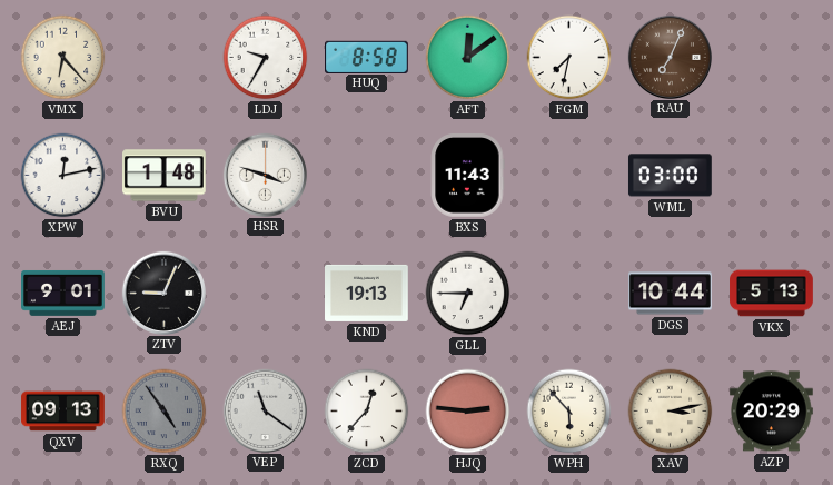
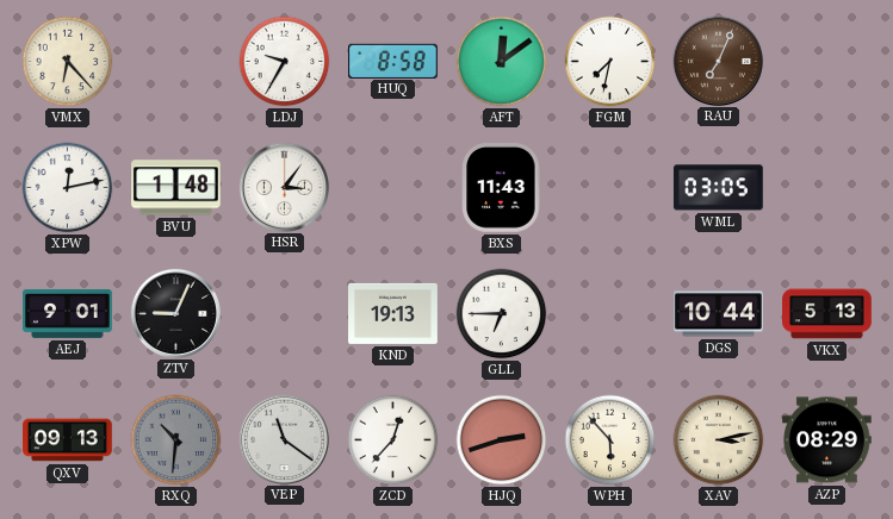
HSR: 3:48 -> 3:06
WML: 03:00 -> 03:05
RXQ: 4:54 -> 10:31
HJQ: 2:46 -> 2:42
AZP: 20:29 -> 08:29
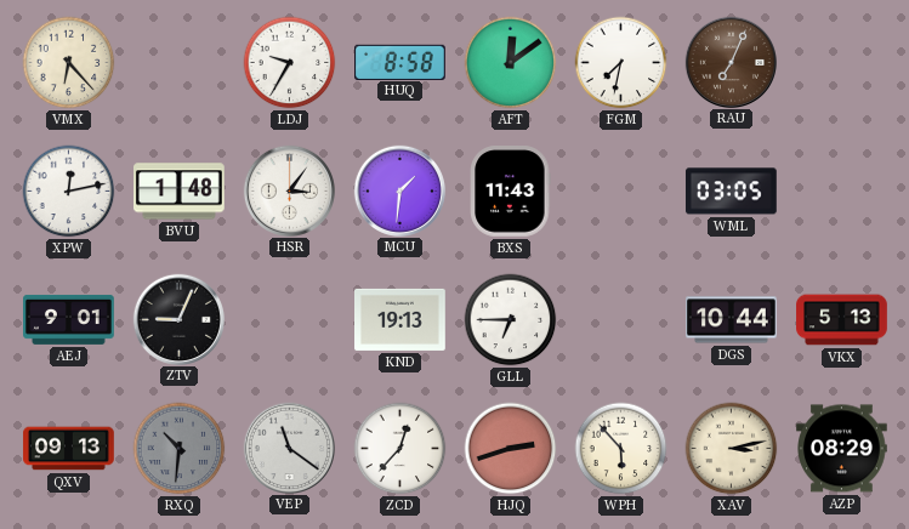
MCU: none -> 1:31
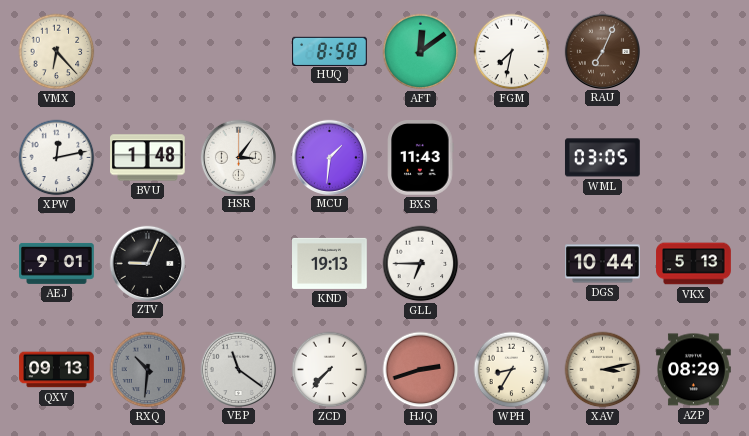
LDJ: 9:35 -> none
ZCD: 12:37 -> 7:37
WPH: 5:53 -> 8:35
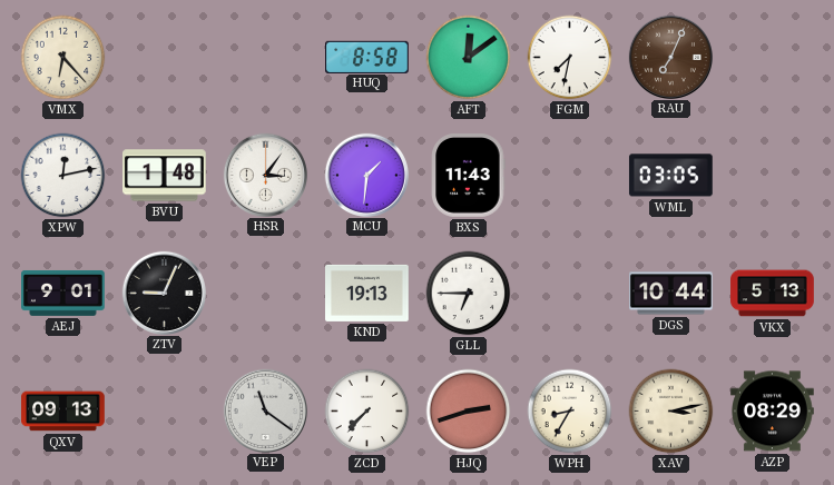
RXQ: 10:31 -> none
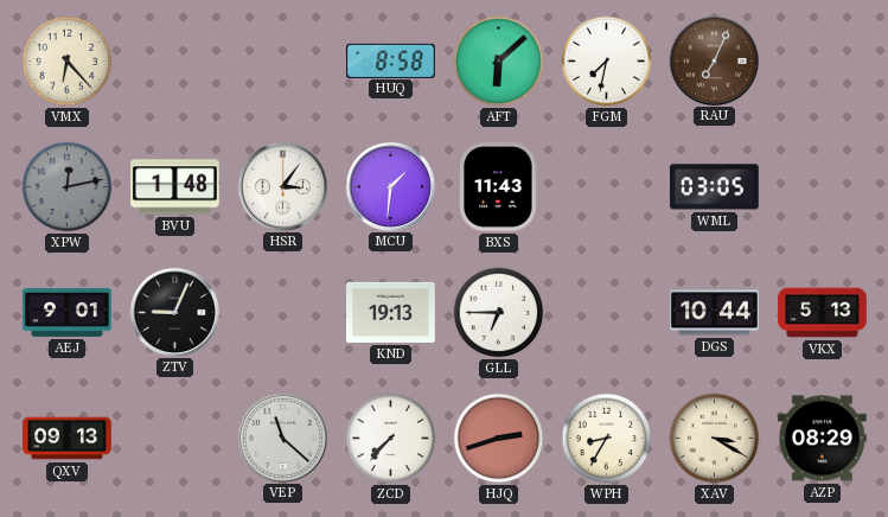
AFT: 12:09 -> 6:08
XPW dial: white -> grey
VEP: 11:21 -> 11:22
XAV: 3:13 -> 3:20
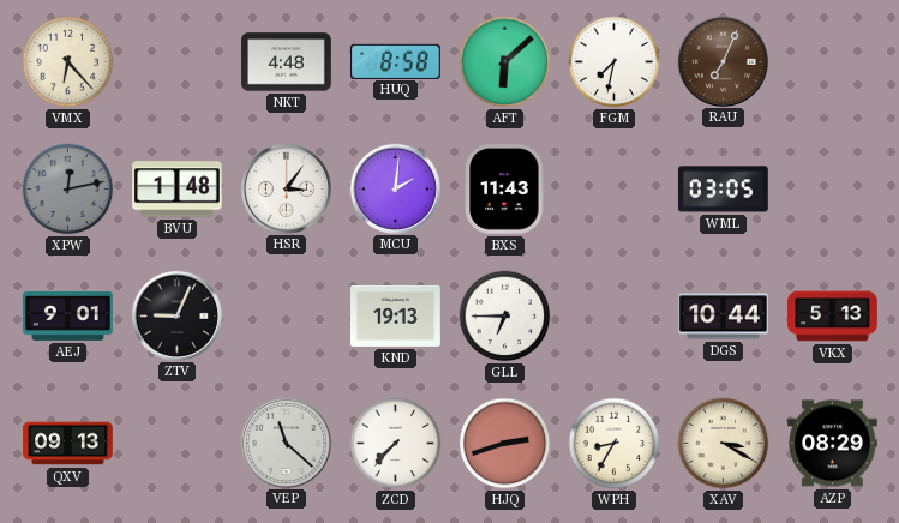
NKT: none -> 4:48
MCU: 1:31 -> 2:01
